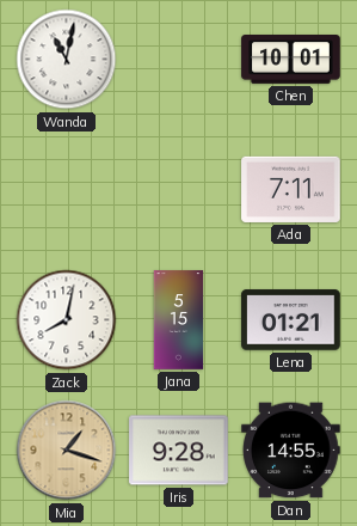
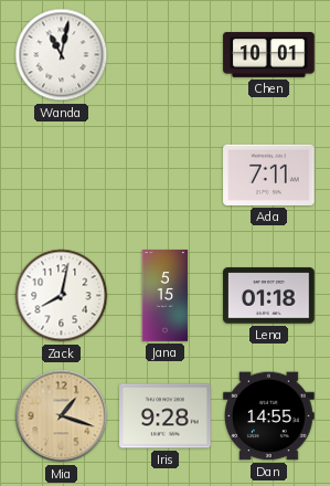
Lena: 01:21 -> 01:18
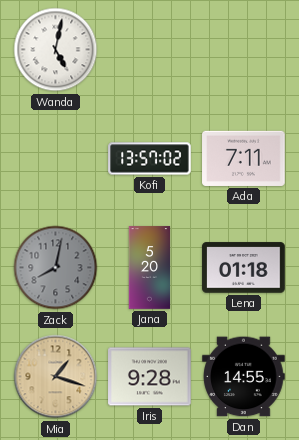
Wanda: 11:02 -> 5:02
Chen: 10:01 -> none
Kofi: none -> 13:57
Zack dial: white -> grey
Jana: 5:15 -> 5:20
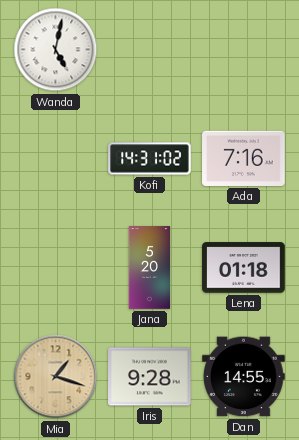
Kofi: 13:57 -> 14:31
Ada: 7:11 -> 7:16
Zack: 8:02 -> none
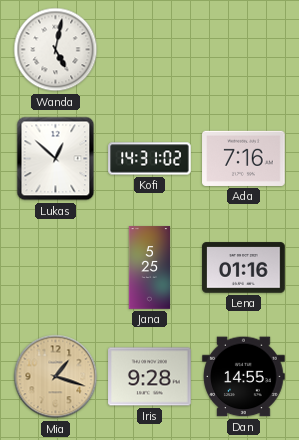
Lukas: none -> 12:52
Jana: 5:20 -> 5:25
Lena: 01:18 -> 01:16
